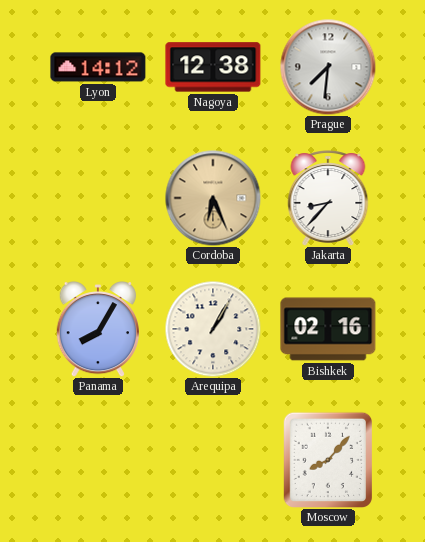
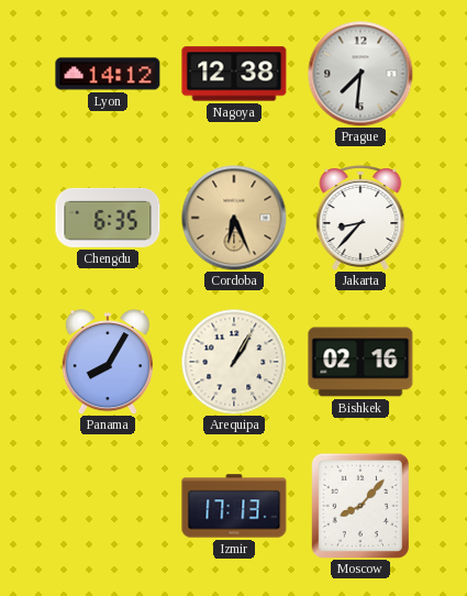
Chengdu: none -> 6:35
Izmir: none -> 17:13
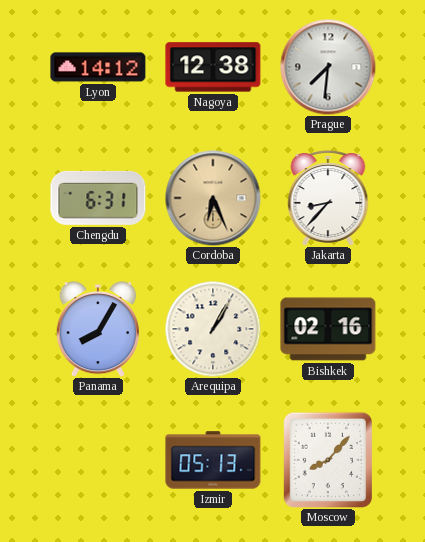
Chengdu: 6:35 -> 6:31
Izmir: 17:13 -> 05:13
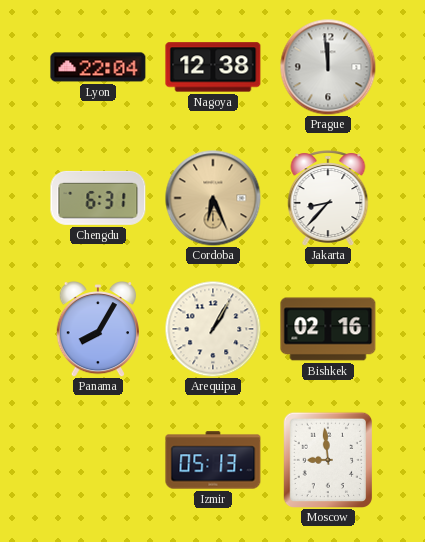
Lyon: 14:12 -> 22:04
Prague: 7:31 -> 11:59
Moscow: 8:07 -> 8:59
